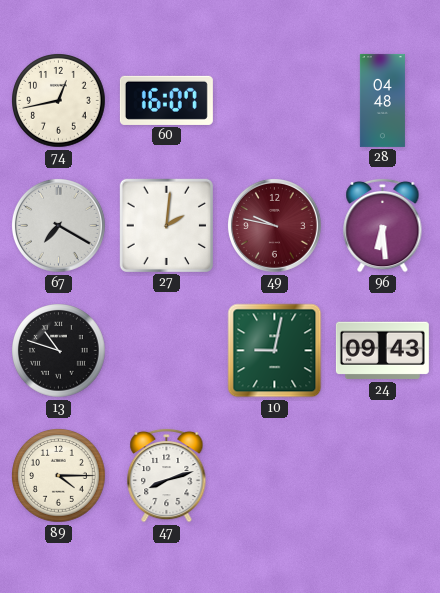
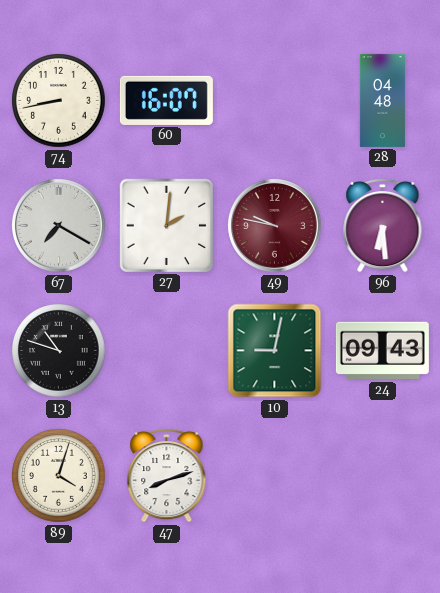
74: 12:43 -> 8:43
89: 4:15 -> 4:03
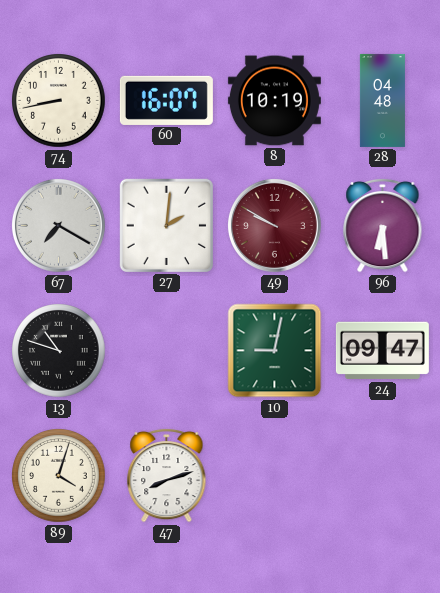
8: none -> 10:19
49: 9:47 -> 9:50
24: 09:43 -> 09:47
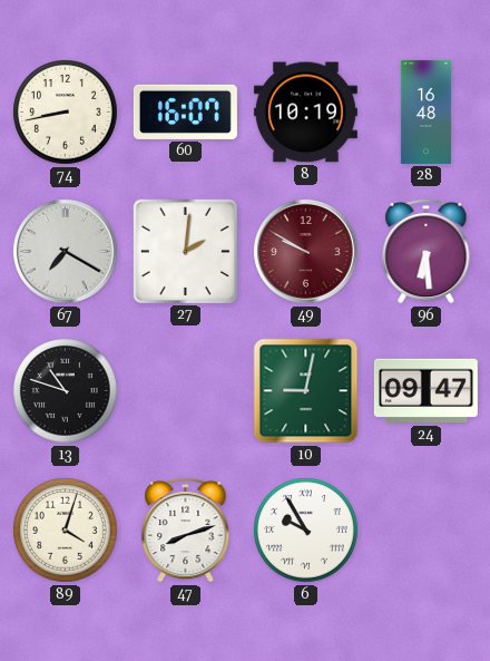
28: 04:48 -> 16:48
6: none -> 9:55
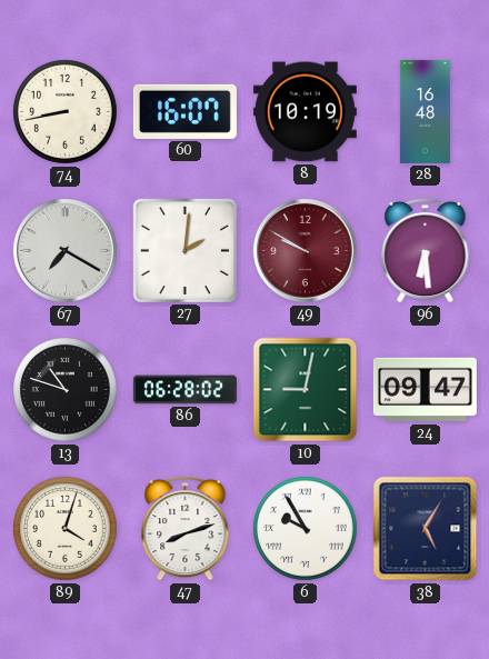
86: none -> 06:28
38: none -> 5:05
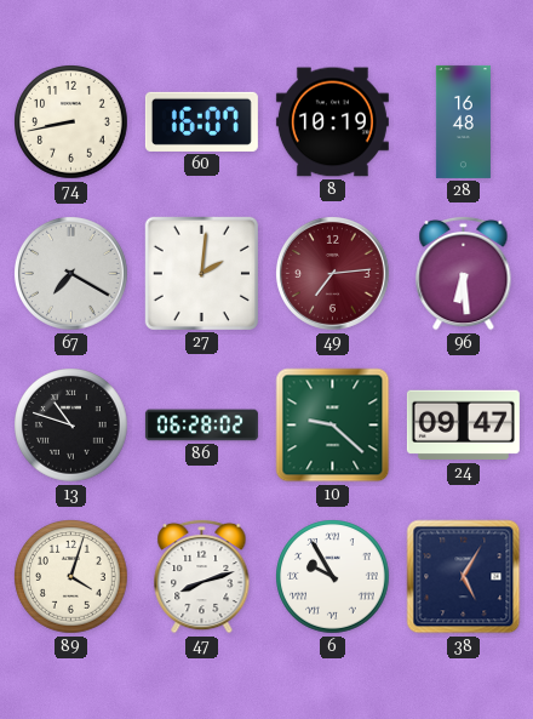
49: 9:50 -> 7:14
10: 9:02 -> 9:22
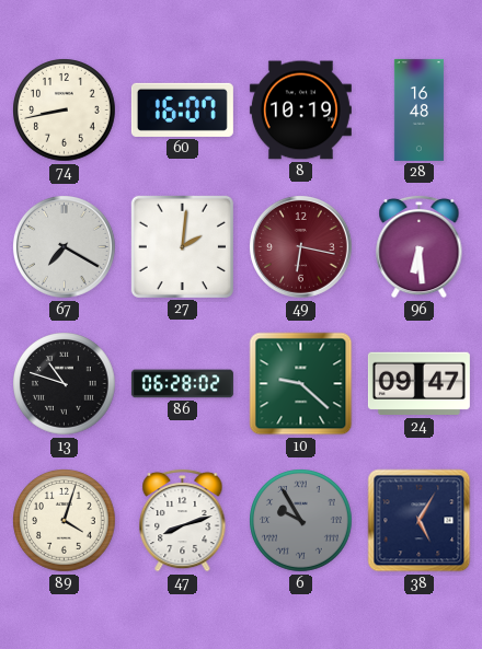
49: 7:14 -> 6:17
6 dial: white -> grey
